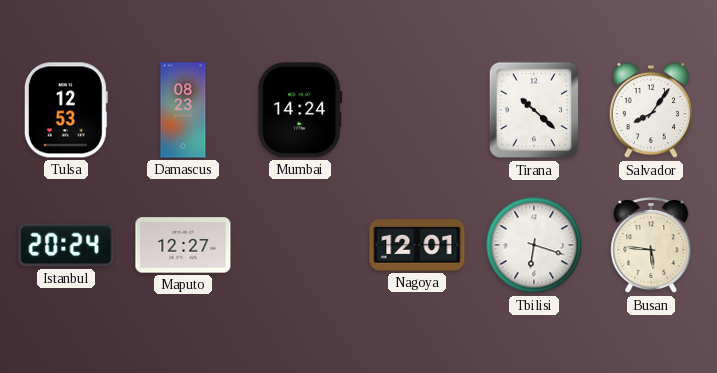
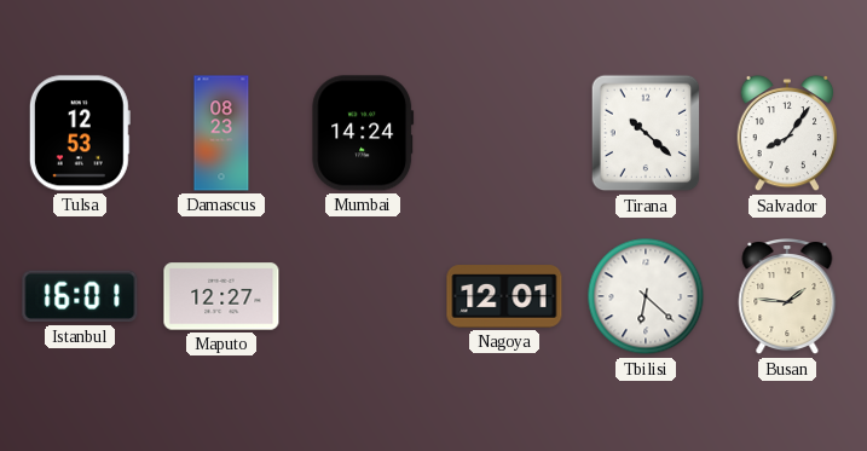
Istanbul: 20:24 -> 16:01
Tbilisi: 6:18 -> 6:22
Busan: 5:46 -> 1:46
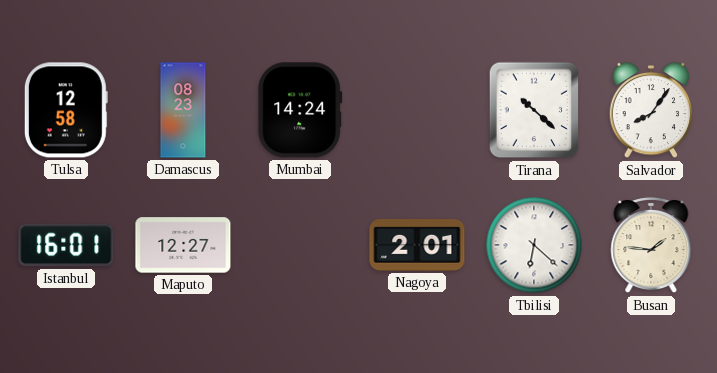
Tulsa: 12:53 -> 12:58
Nagoya: 12:01 -> 2:01
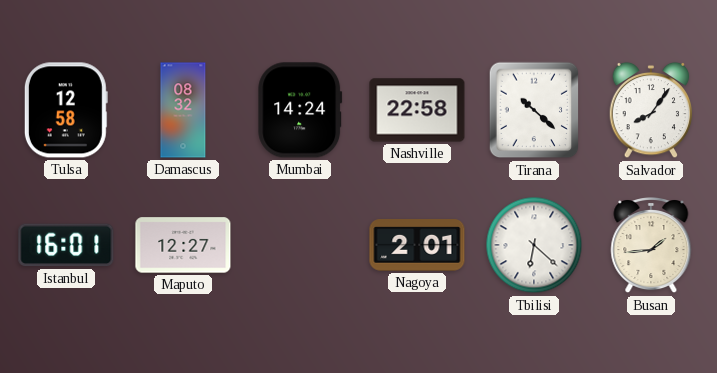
Damascus: 08:23 -> 08:32
Nashville: none -> 22:58
Busan: 1:46 -> 1:44
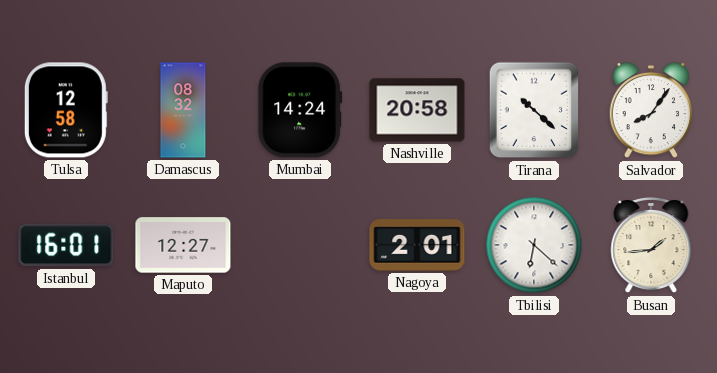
Nashville: 22:58 -> 20:58
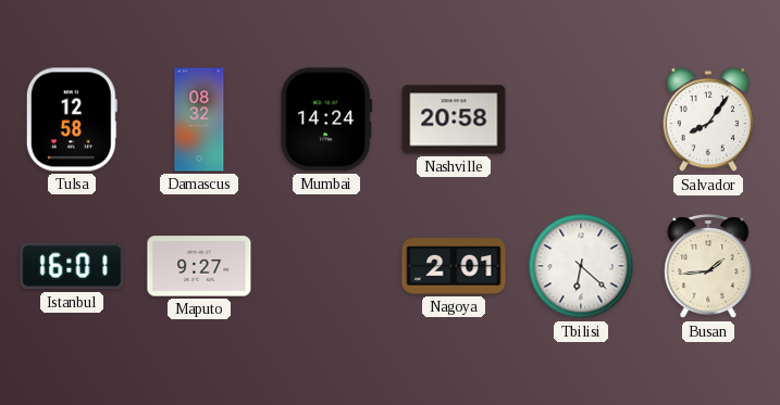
Tirana: 10:22 -> none
Maputo: 12:27 -> 9:27
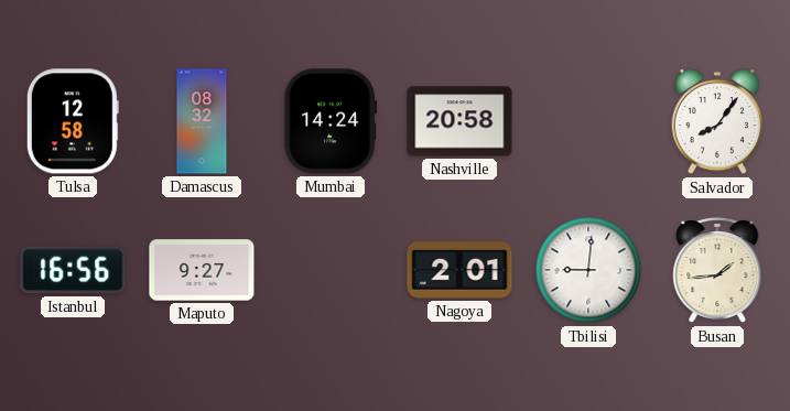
Istanbul: 16:01 -> 16:56
Tbilisi: 6:22 -> 9:01
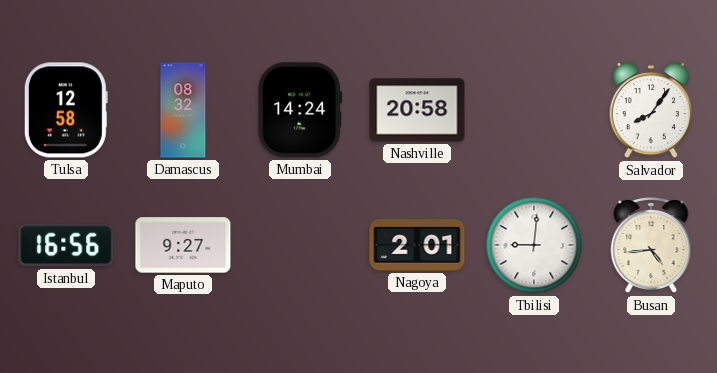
Busan: 1:44 -> 4:44
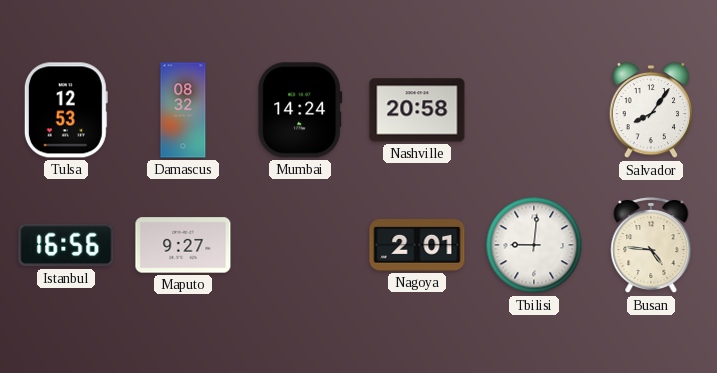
Tulsa: 12:58 -> 12:53
Busan: 4:44 -> 4:46
